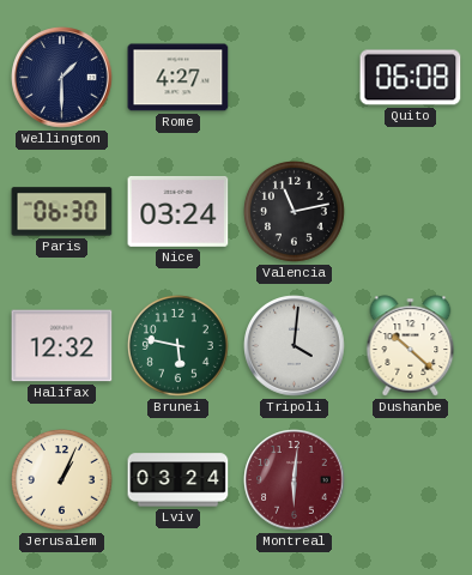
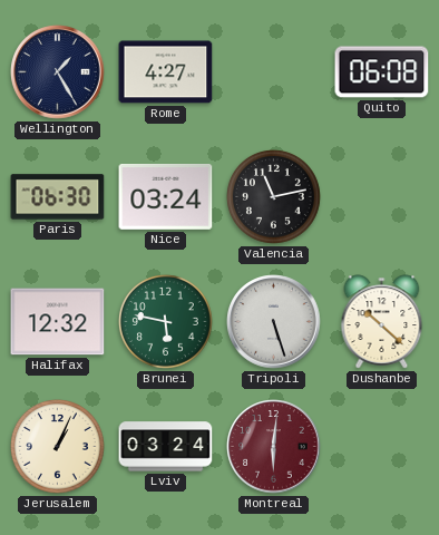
Wellington: 1:30 -> 1:25
Tripoli: 4:01 -> 5:27
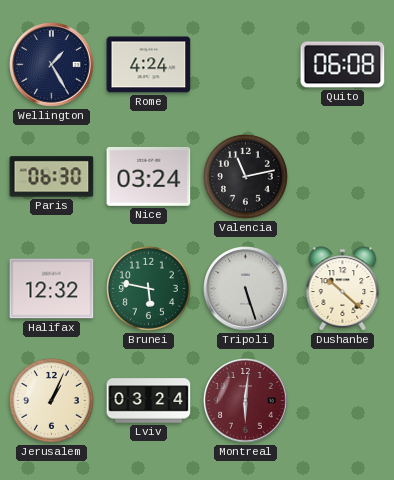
Rome: 4:27 -> 4:24
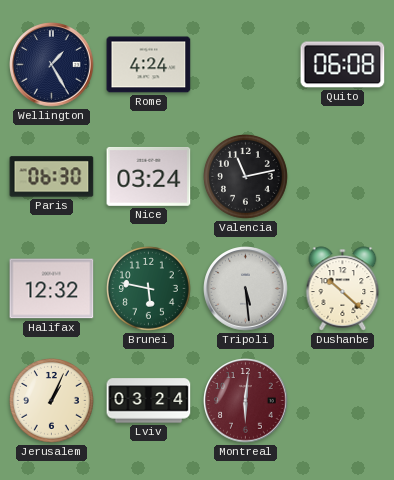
Tripoli: 5:27 -> 5:29
